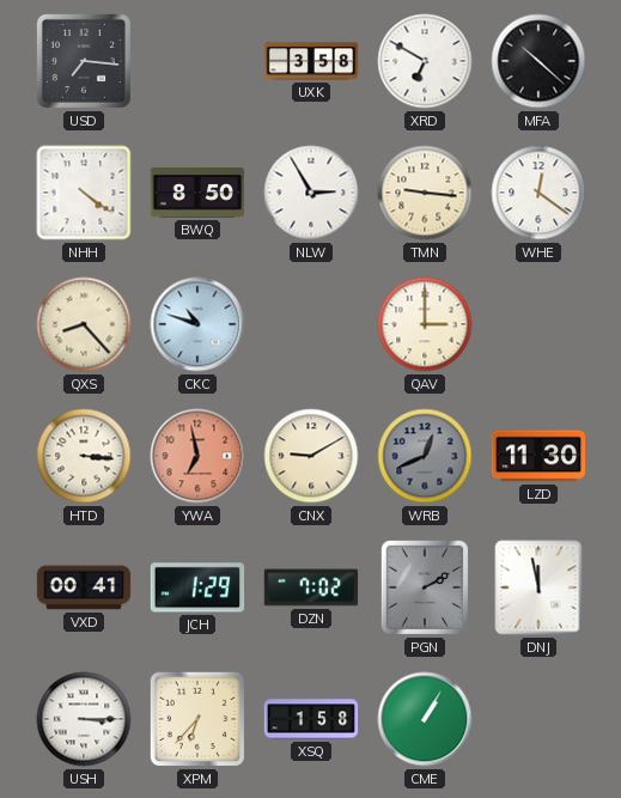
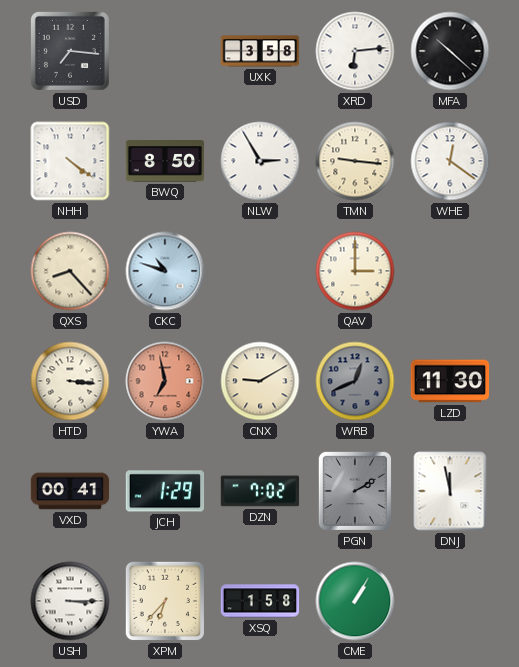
XRD: 6:50 -> 6:14
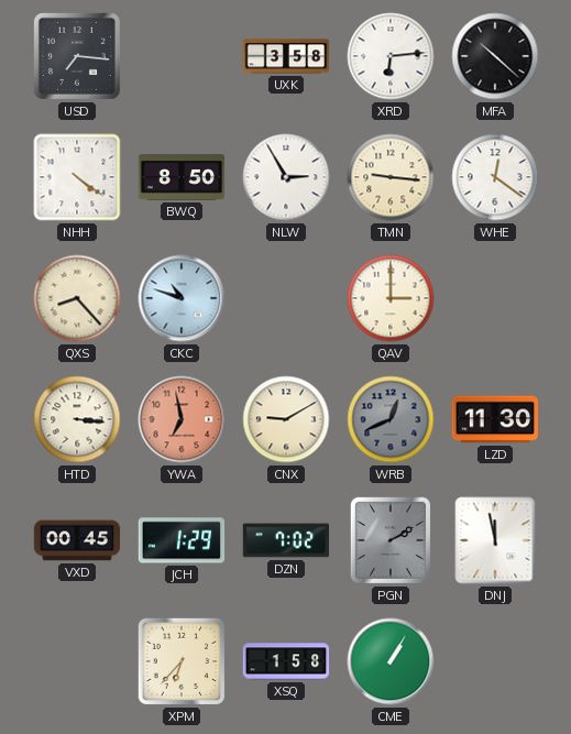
VXD: 00:41 -> 00:45
USH: 3:15 -> none
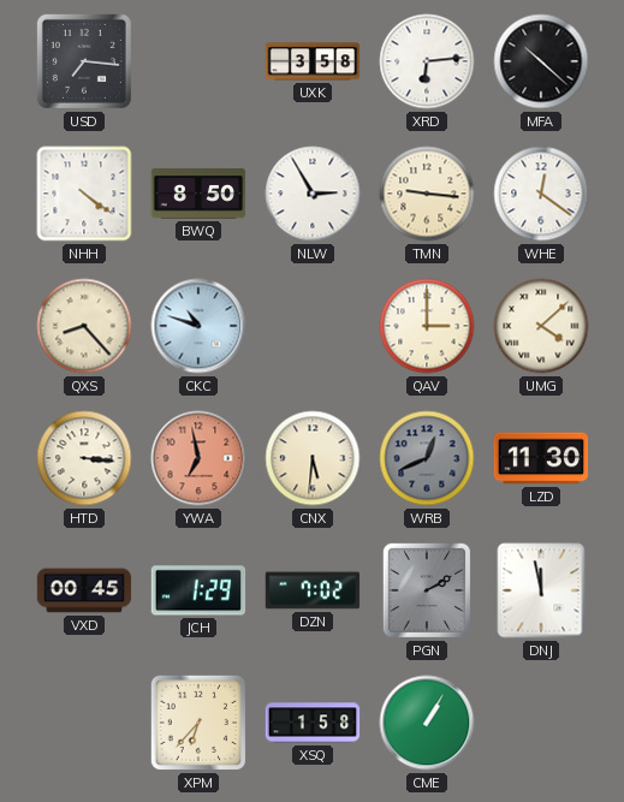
UMG: none -> 4:08
CNX: 9:10 -> 5:31
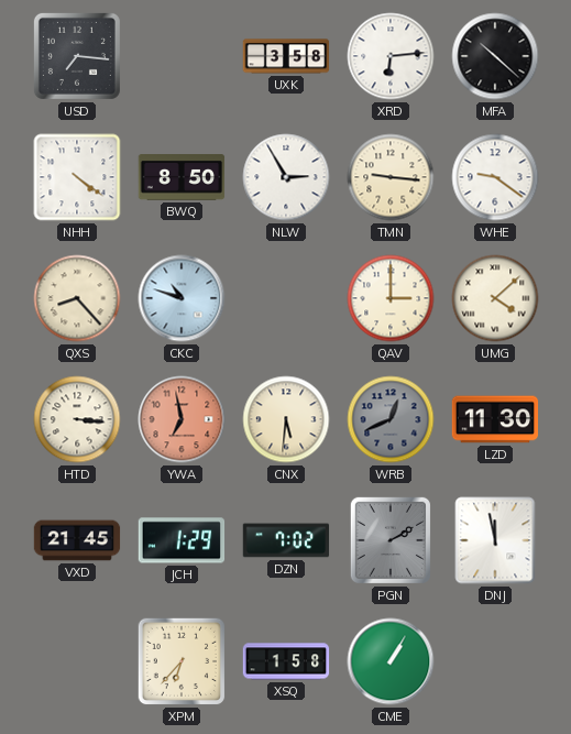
WHE: 12:21 -> 9:21
VXD: 00:45 -> 21:45
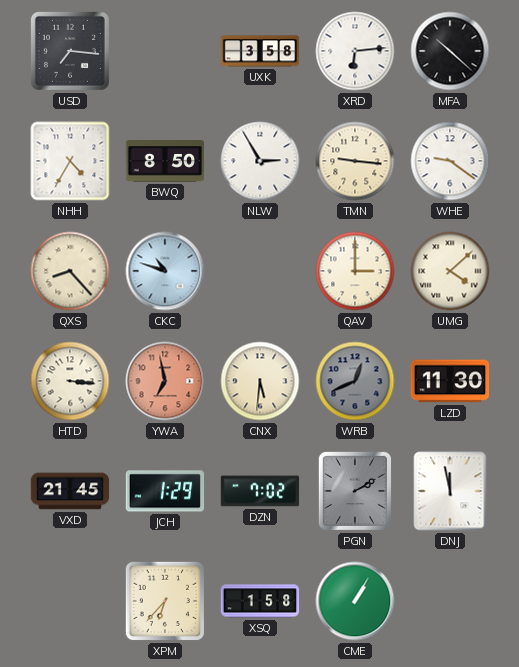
NHH: 4:21 -> 4:35
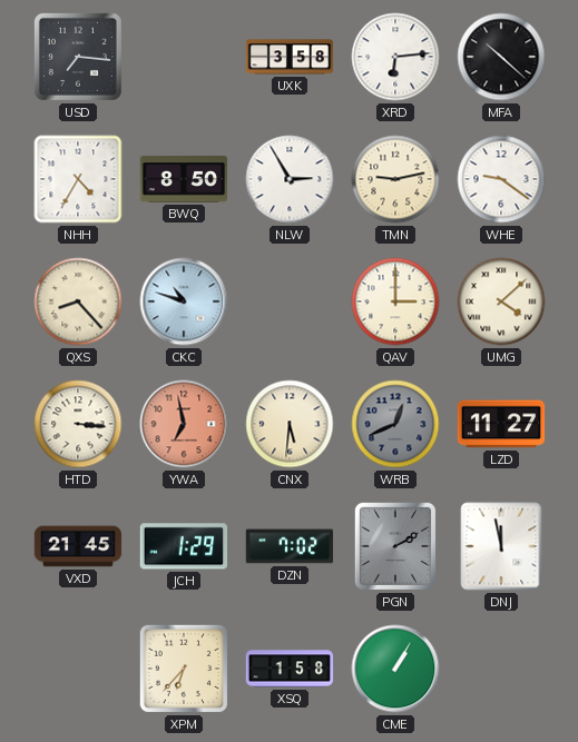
TMN: 9:16 -> 9:13
LZD: 11:30 -> 11:27
